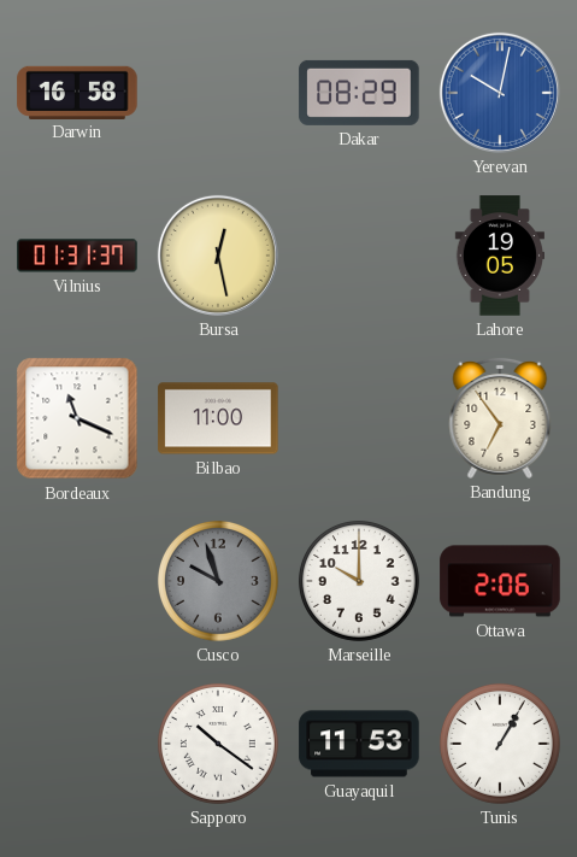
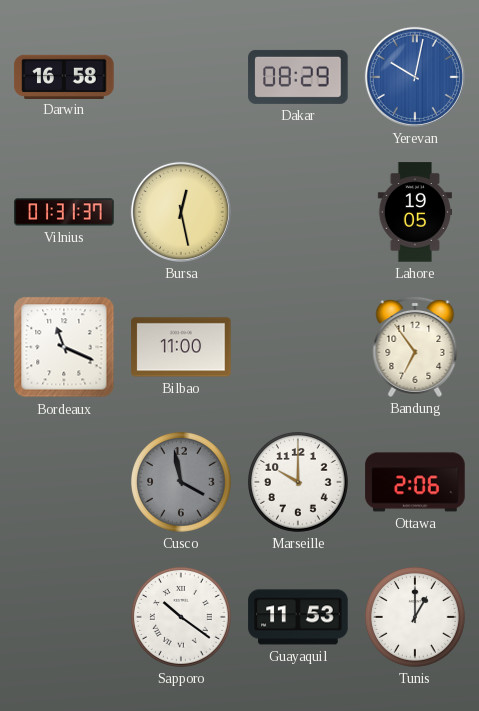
Cusco: 9:57 -> 3:58
Tunis: 1:05 -> 1:00
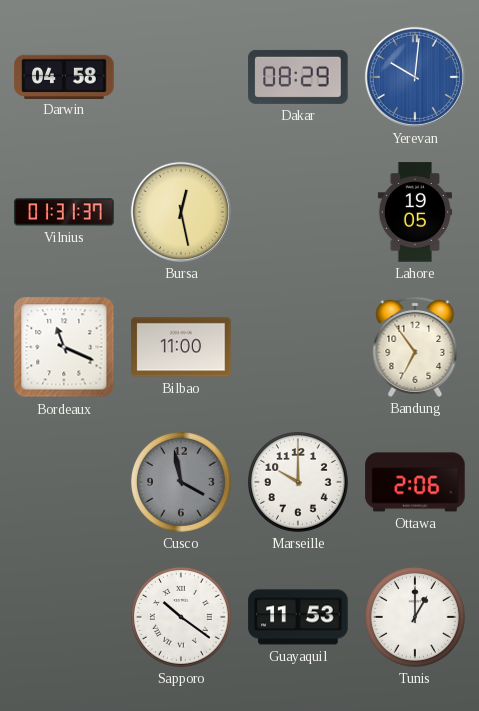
Darwin: 16:58 -> 04:58
Yerevan: 10:02 -> 10:01
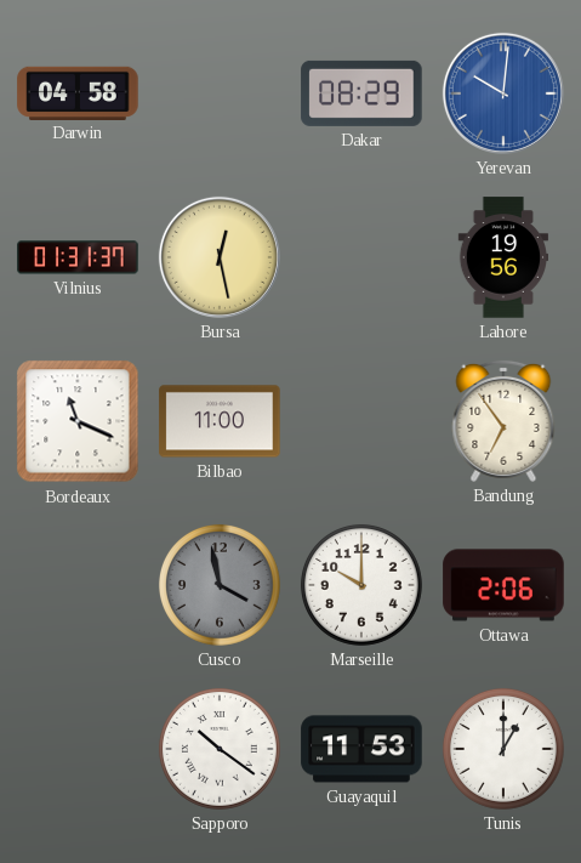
Lahore: 19:05 -> 19:56
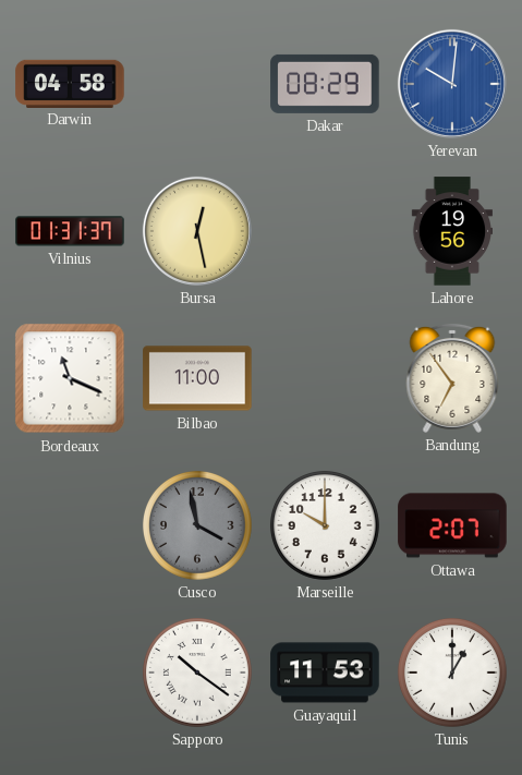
Ottawa: 2:06 -> 2:07
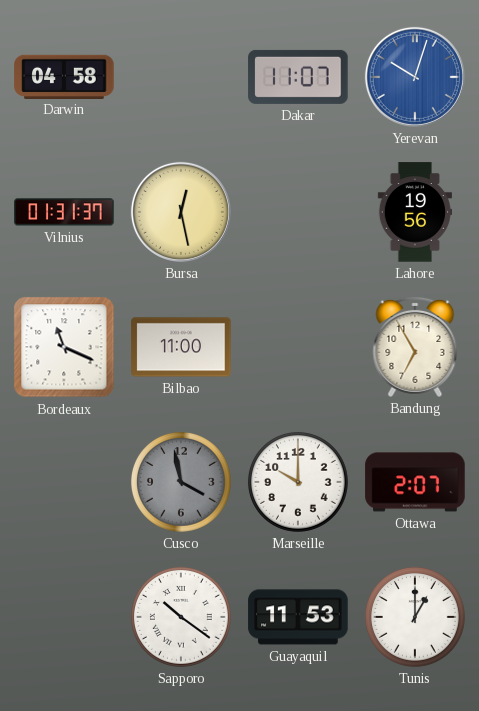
Dakar: 08:29 -> 11:07
Yerevan: 10:01 -> 10:03
Bandung: 6:54 -> 6:55
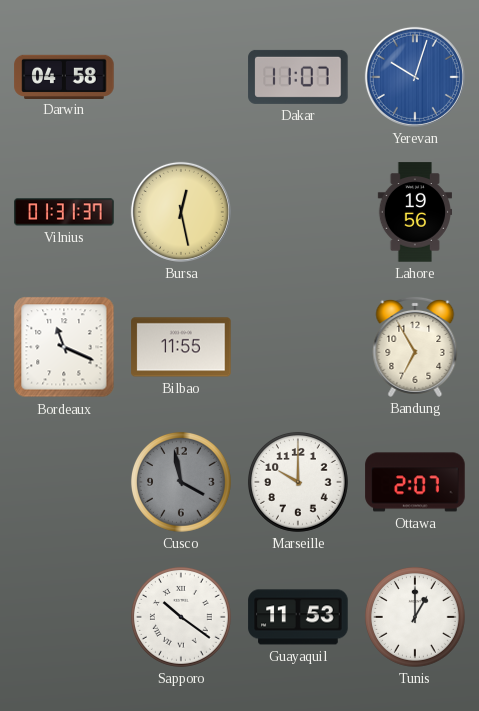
Bilbao: 11:00 -> 11:55
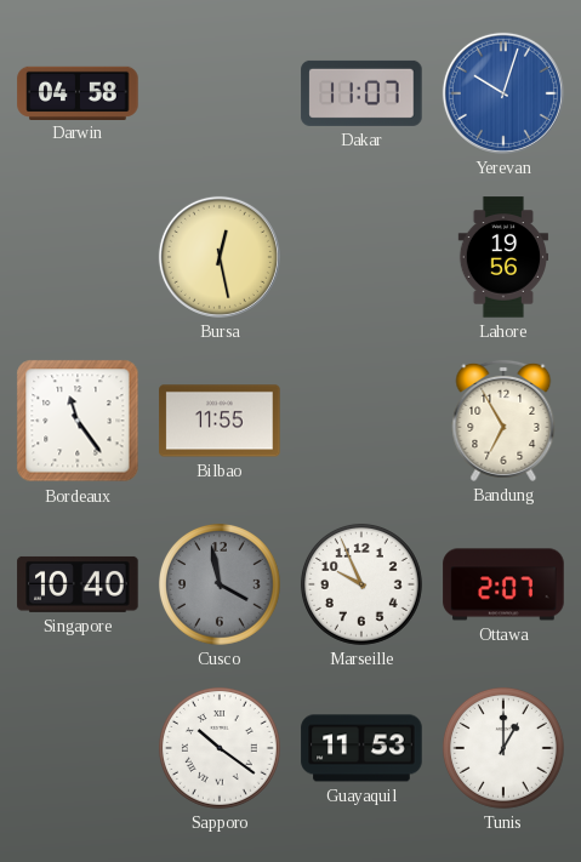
Vilnius: 01:31 -> none
Bordeaux: 11:19 -> 11:24
Singapore: none -> 10:40
Marseille: 10:00 -> 9:56
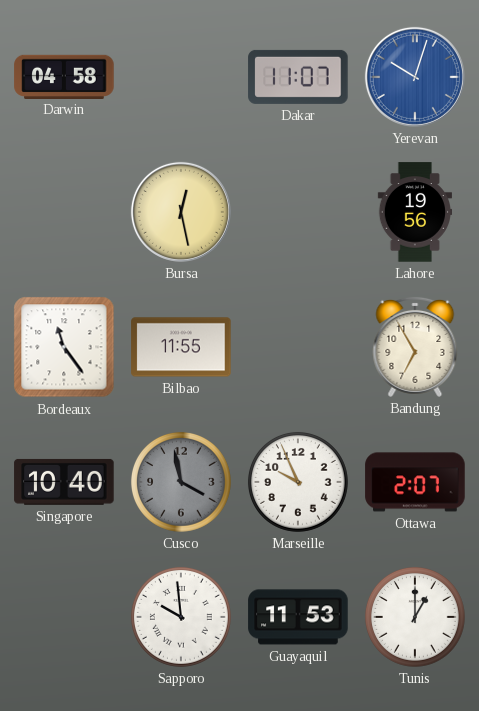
Sapporo: 10:21 -> 9:59
